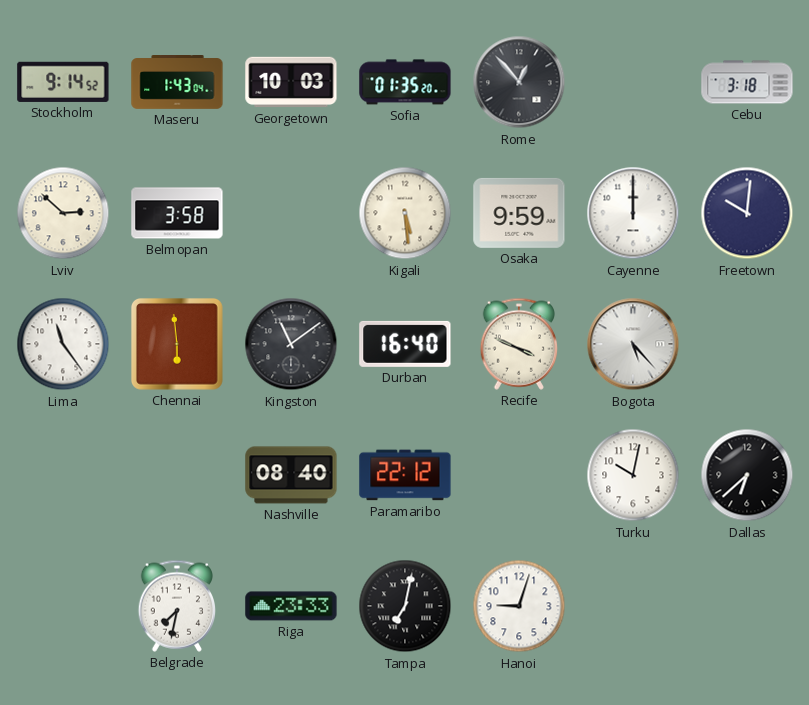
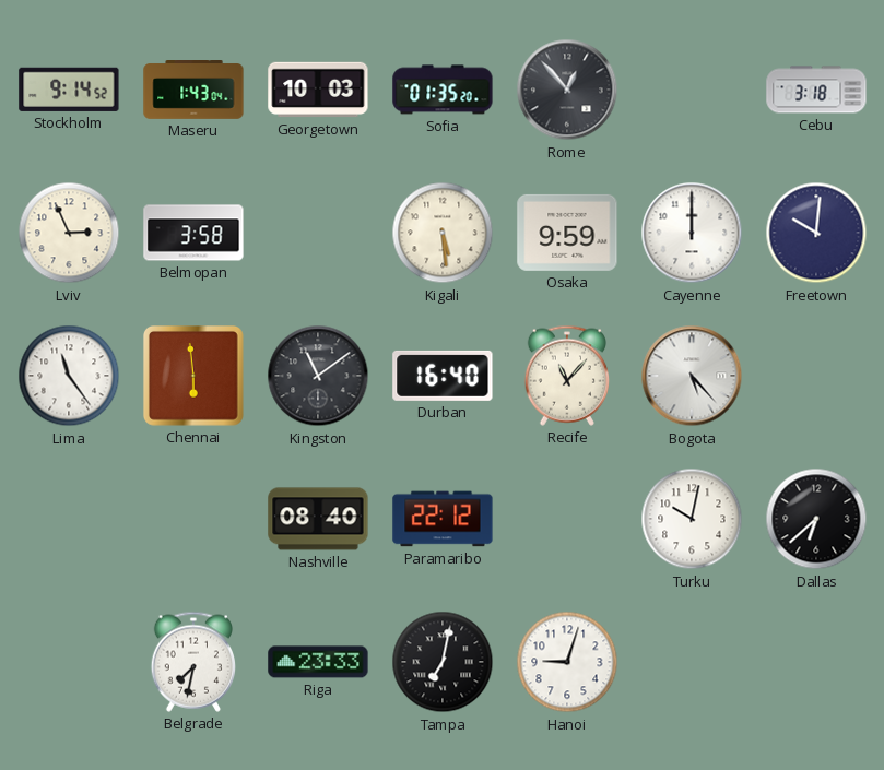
Lviv: 2:52 -> 2:56
Recife: 3:49 -> 11:07
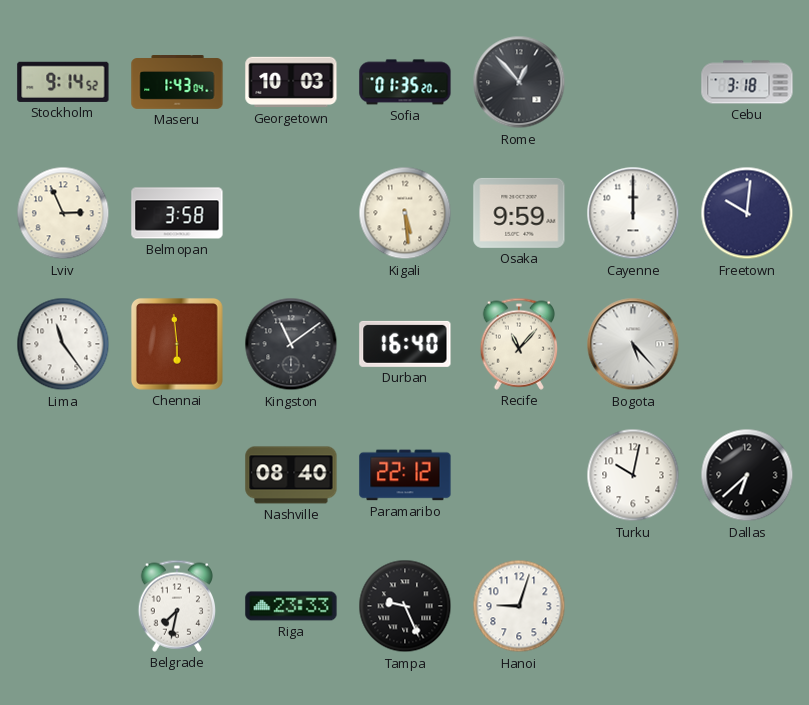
Tampa: 7:02 -> 9:26
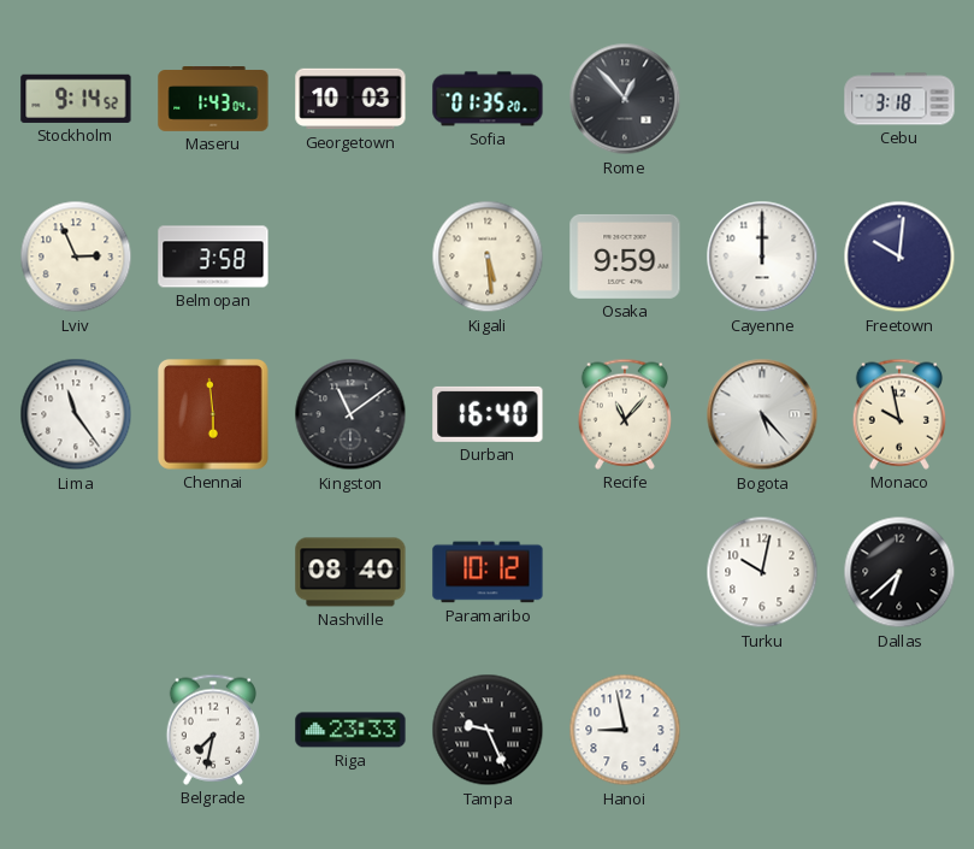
Monaco: none -> 9:58
Paramaribo: 22:12 -> 10:12
Hanoi: 9:03 -> 8:58
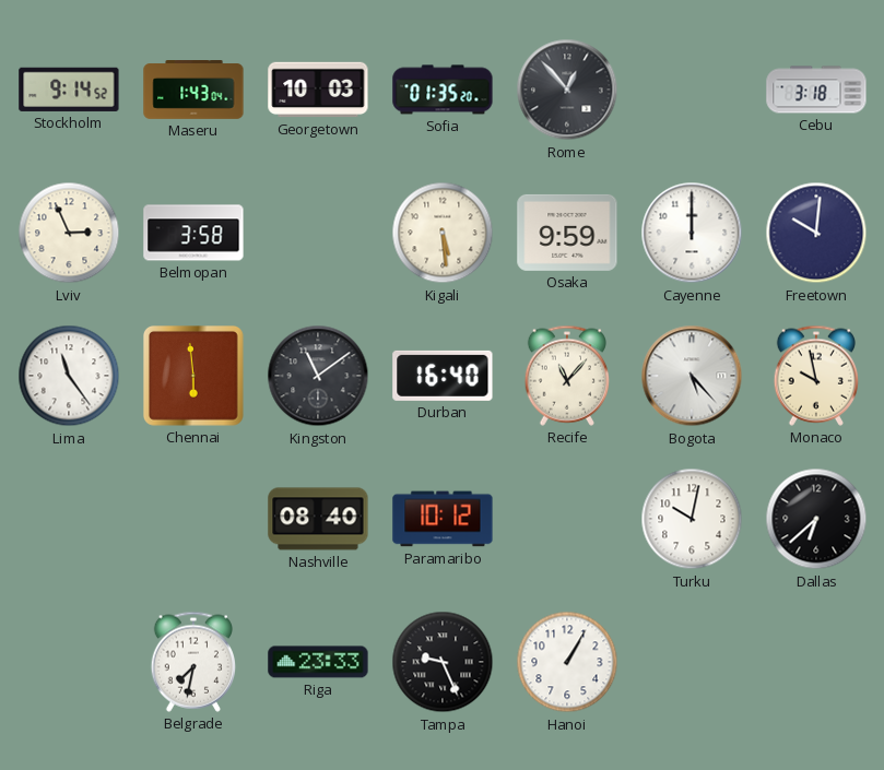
Hanoi: 8:58 -> 1:05
